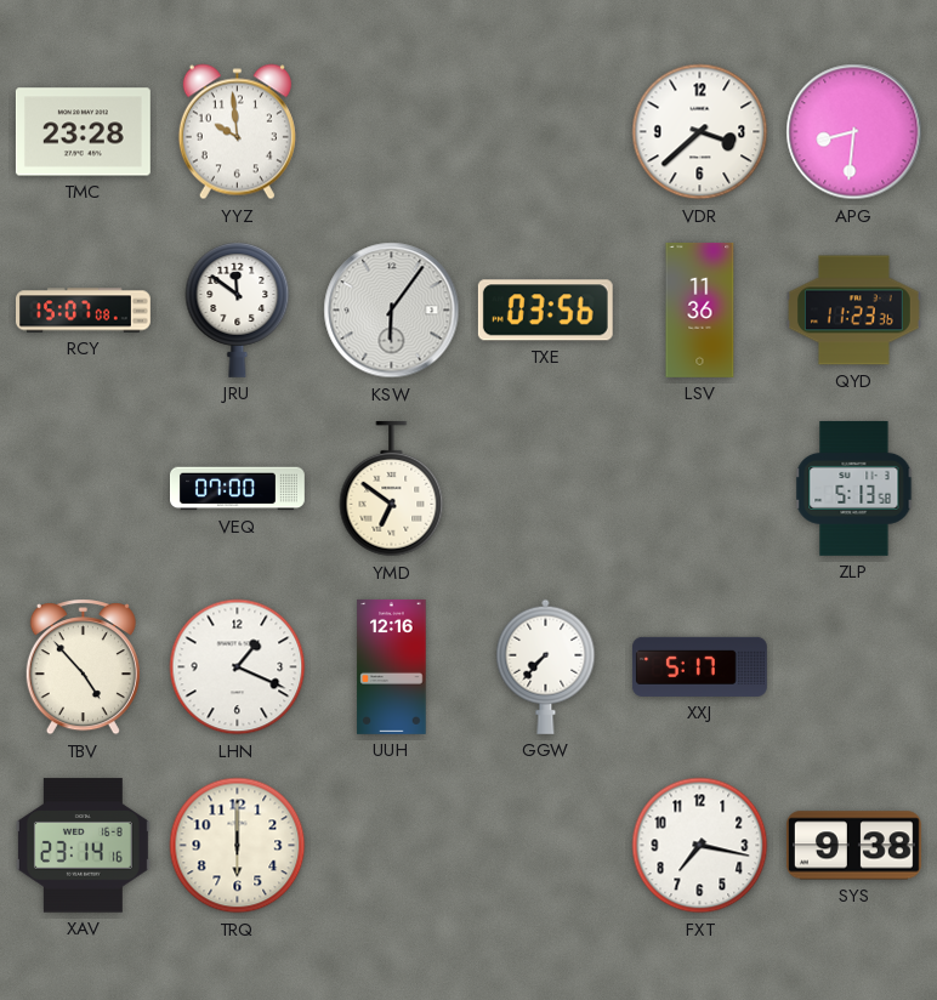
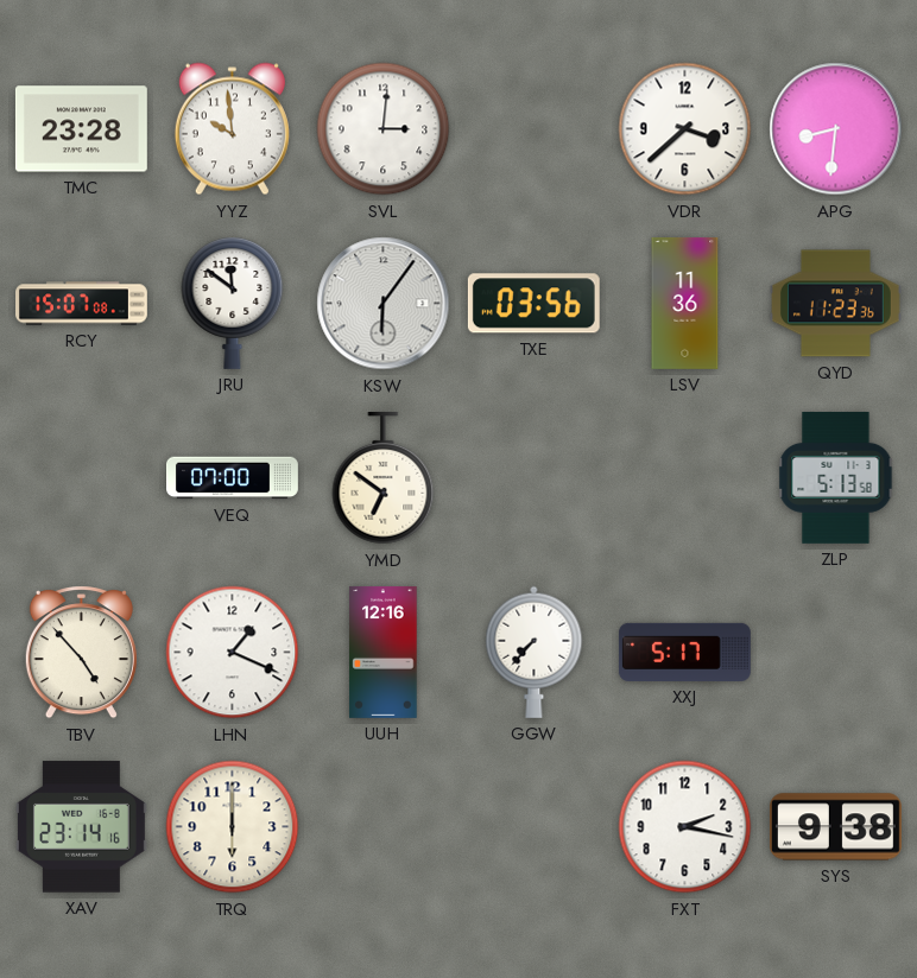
SVL: none -> 3:01
FXT: 7:17 -> 2:17
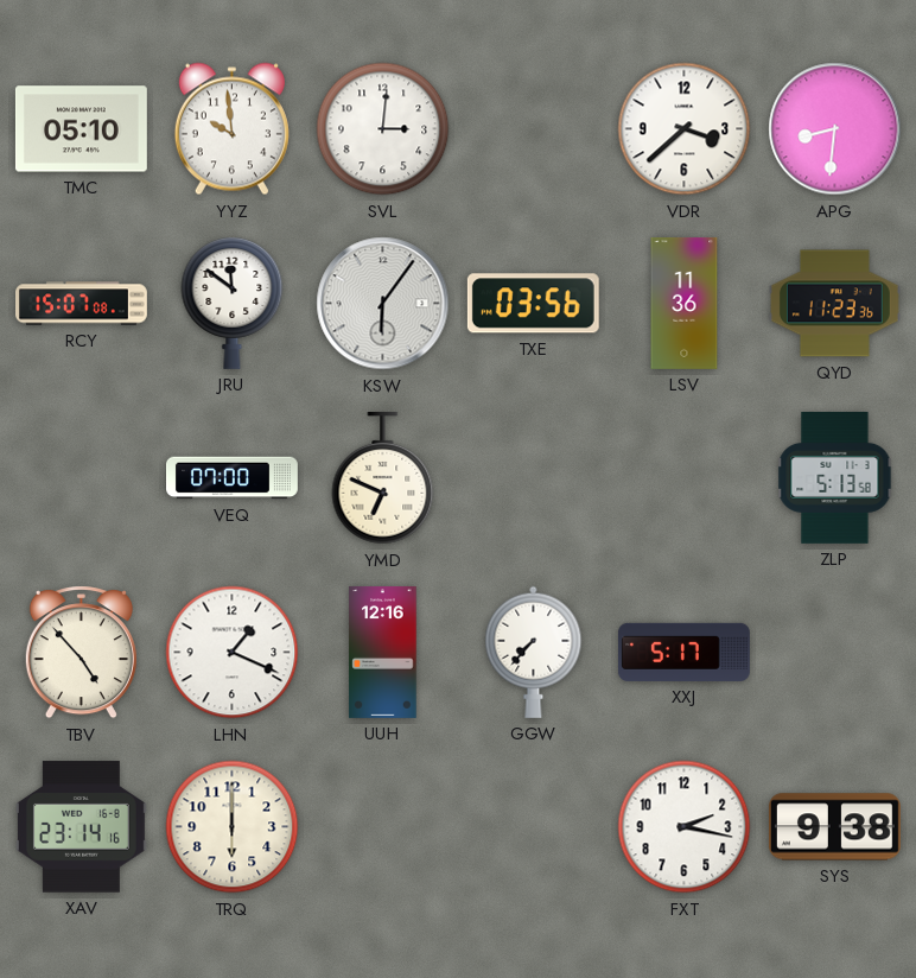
TMC: 23:28 -> 05:10
YMD: 6:51 -> 6:49
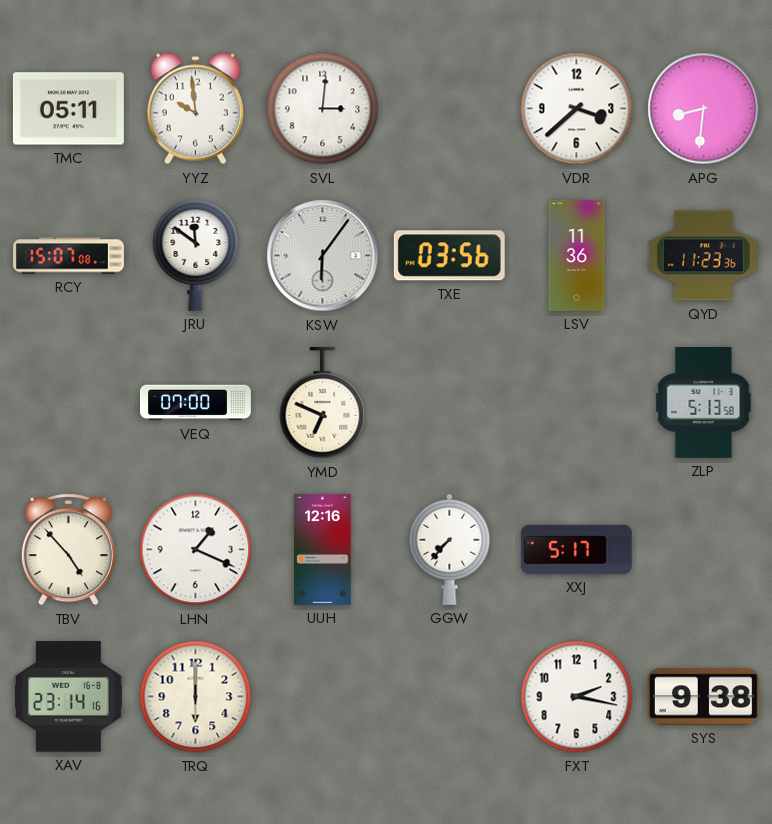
TMC: 05:10 -> 05:11
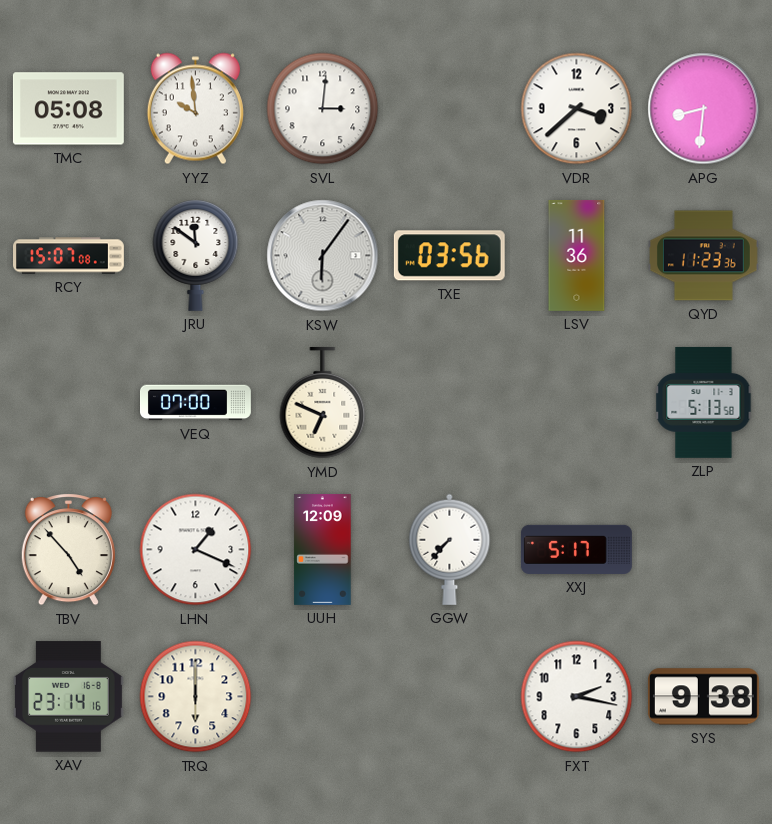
TMC: 05:11 -> 05:08
UUH: 12:16 -> 12:09
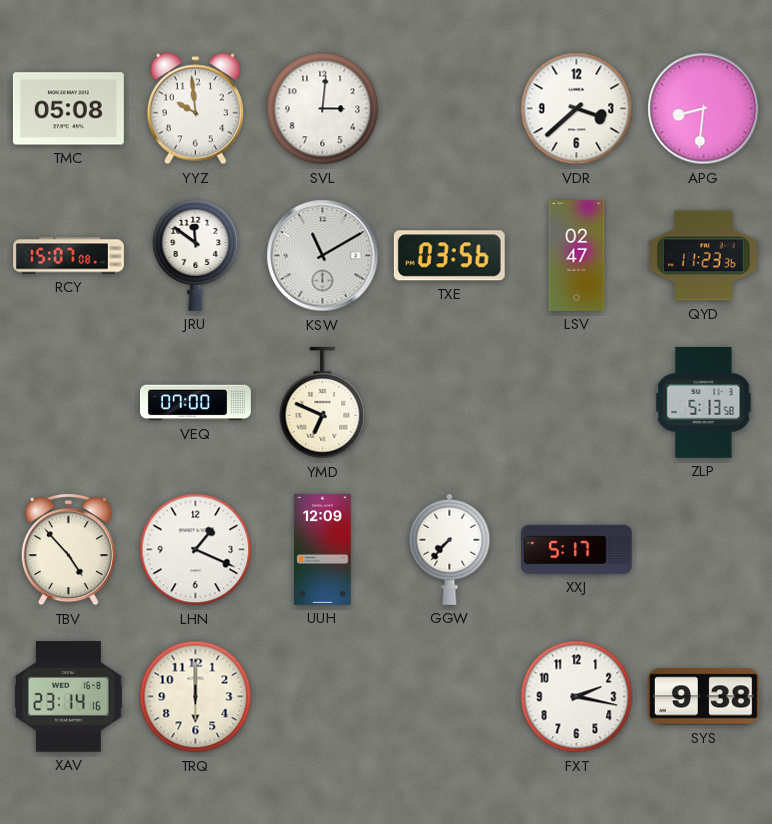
KSW: 6:06 -> 11:10
LSV: 11:36 -> 02:47
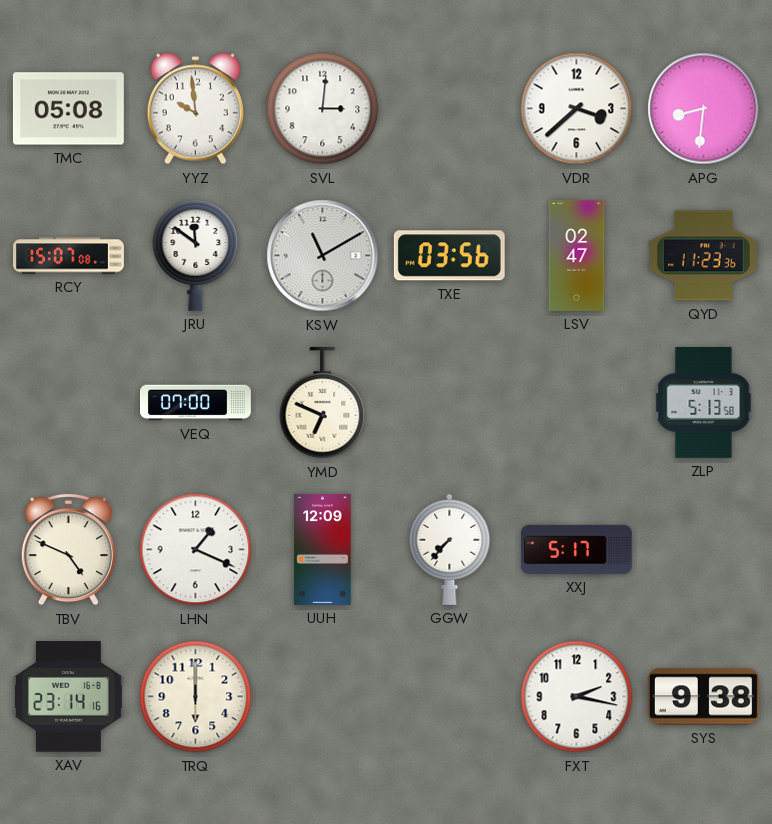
TBV: 4:53 -> 4:49
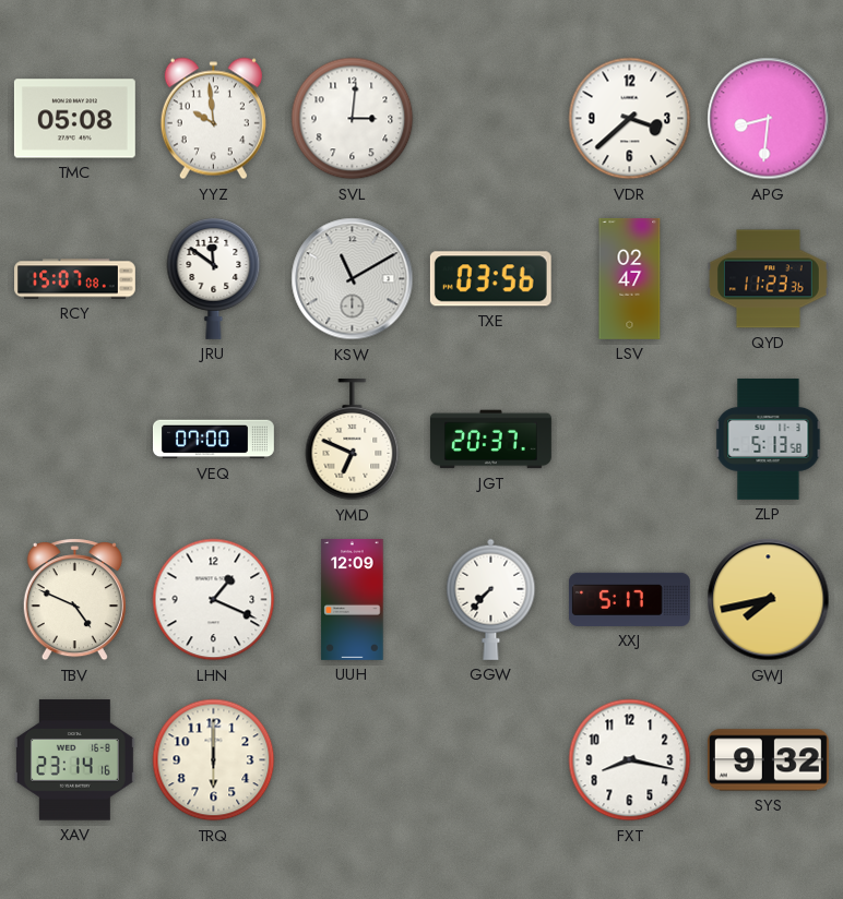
JGT: none -> 20:37
GWJ: none -> 7:43
FXT: 2:17 -> 8:17
SYS: 9:38 -> 9:32
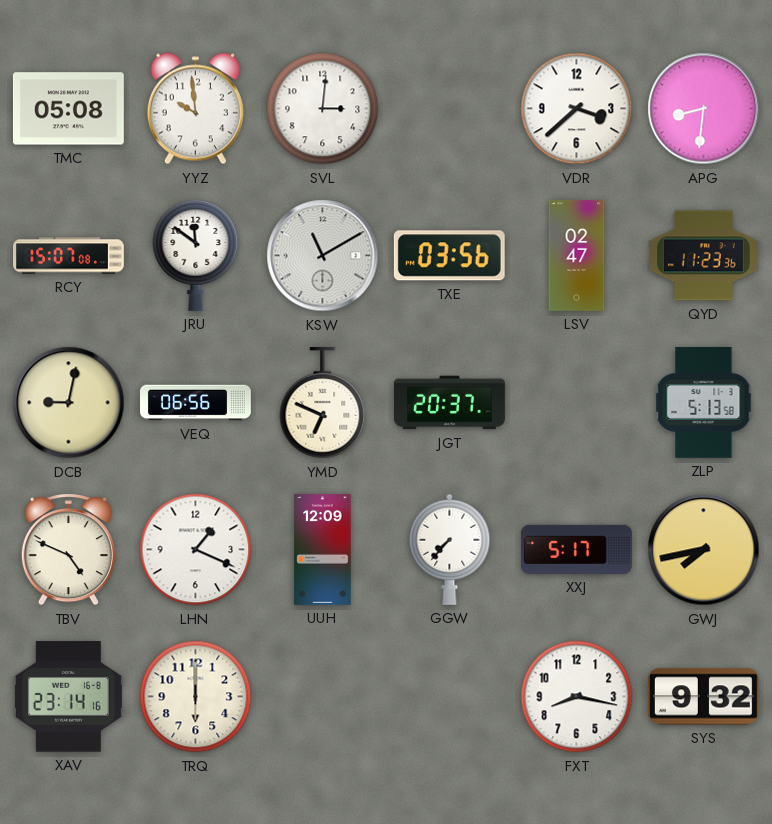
DCB: none -> 9:02
VEQ: 07:00 -> 06:56
